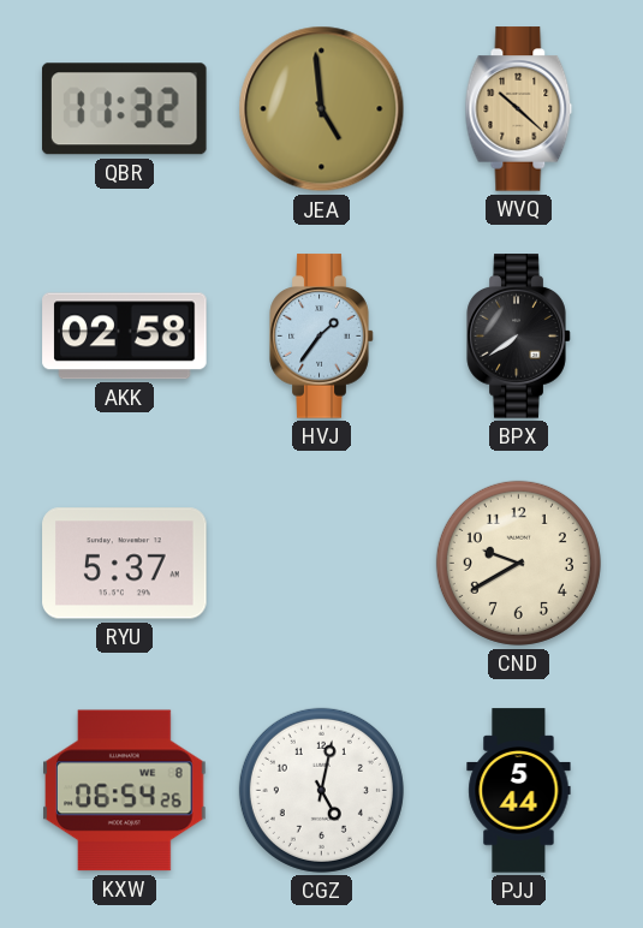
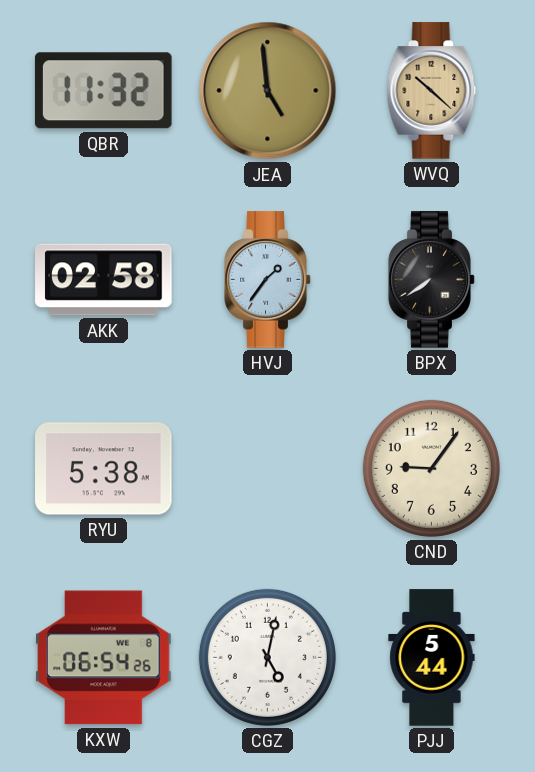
RYU: 5:37 -> 5:38
CND: 9:40 -> 9:06
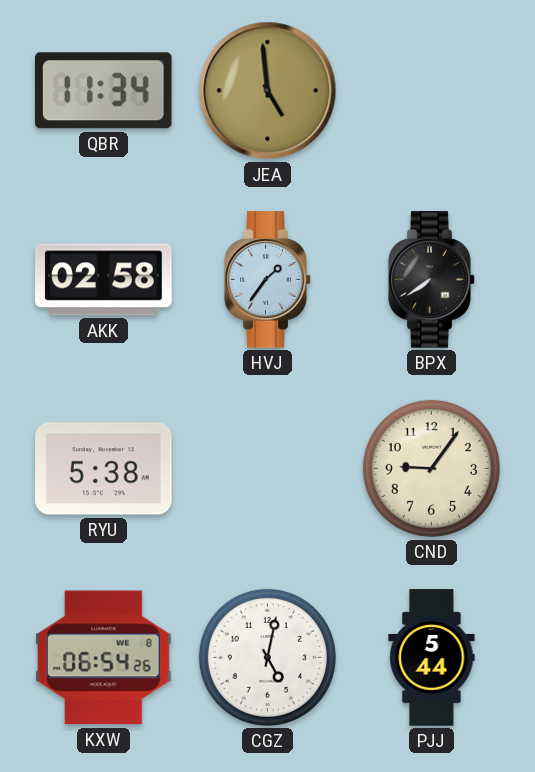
QBR: 11:32 -> 11:34
WVQ: 10:22 -> none
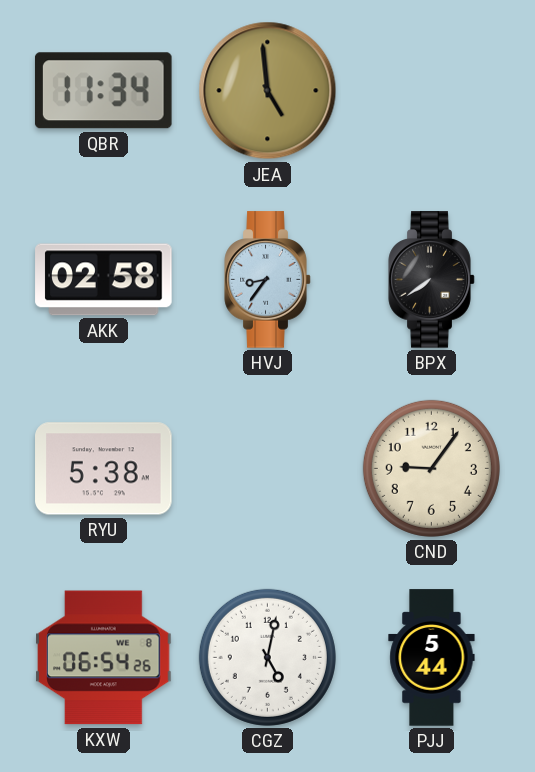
HVJ: 1:36 -> 8:36
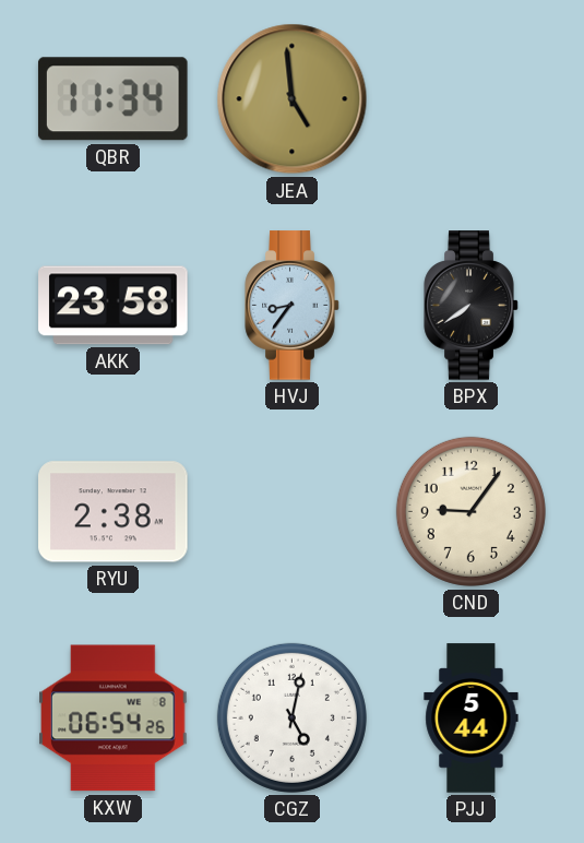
AKK: 02:58 -> 23:58
RYU: 5:38 -> 2:38
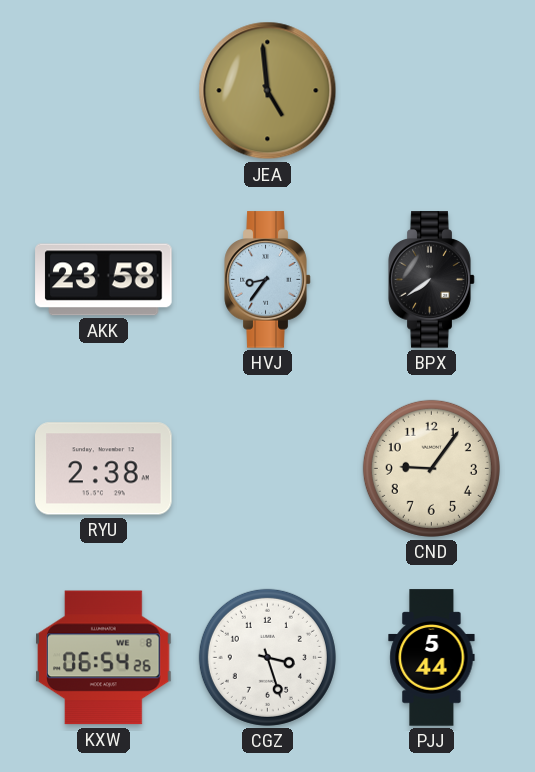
QBR: 11:34 -> none
CGZ: 5:02 -> 3:27
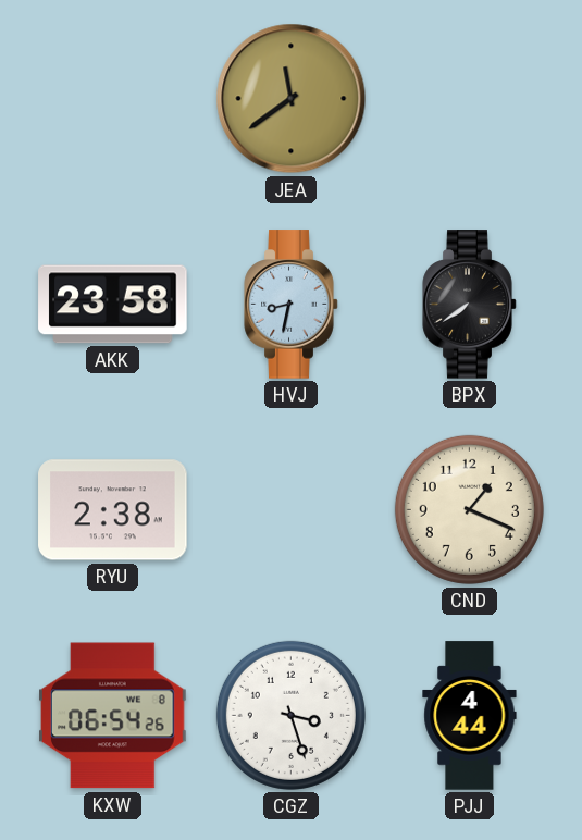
JEA: 4:59 -> 11:39
HVJ: 8:36 -> 8:32
CND: 9:06 -> 1:19
PJJ: 5:44 -> 4:44
